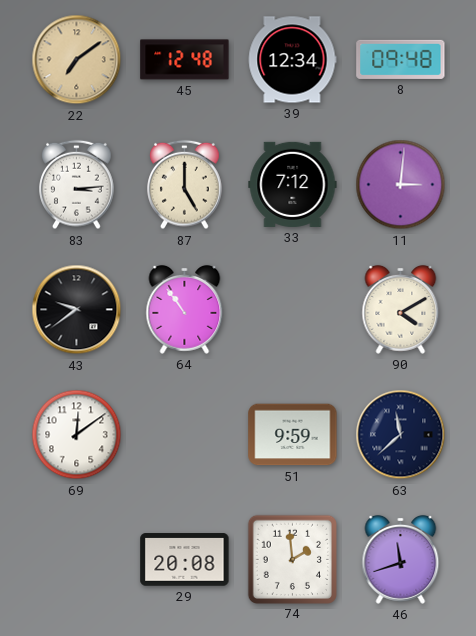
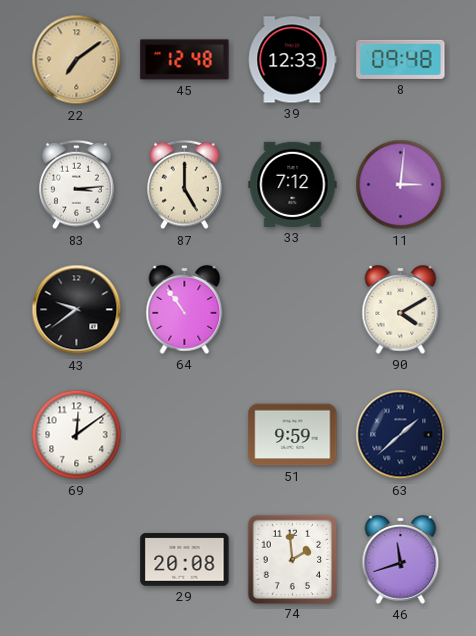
39: 12:34 -> 12:33
63: 11:38 -> 1:38
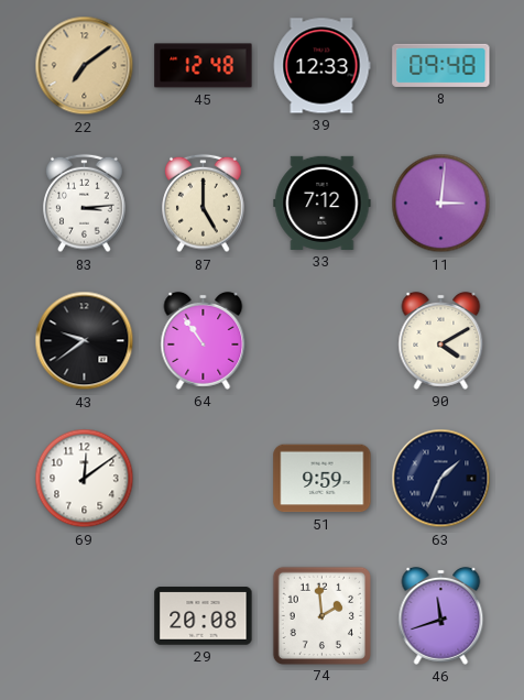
63: 1:38 -> 1:34
